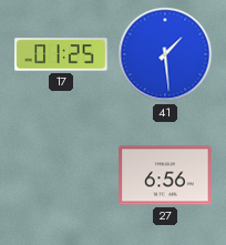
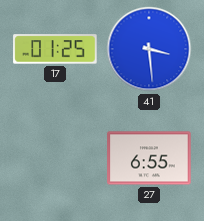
41: 1:29 -> 3:29
27: 6:56 -> 6:55
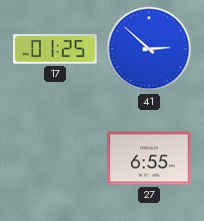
41: 3:29 -> 2:52
